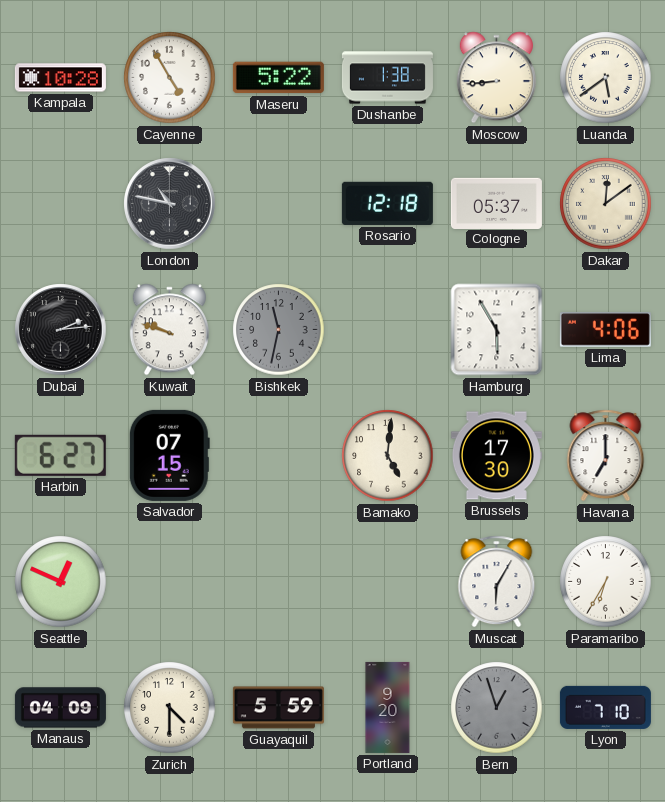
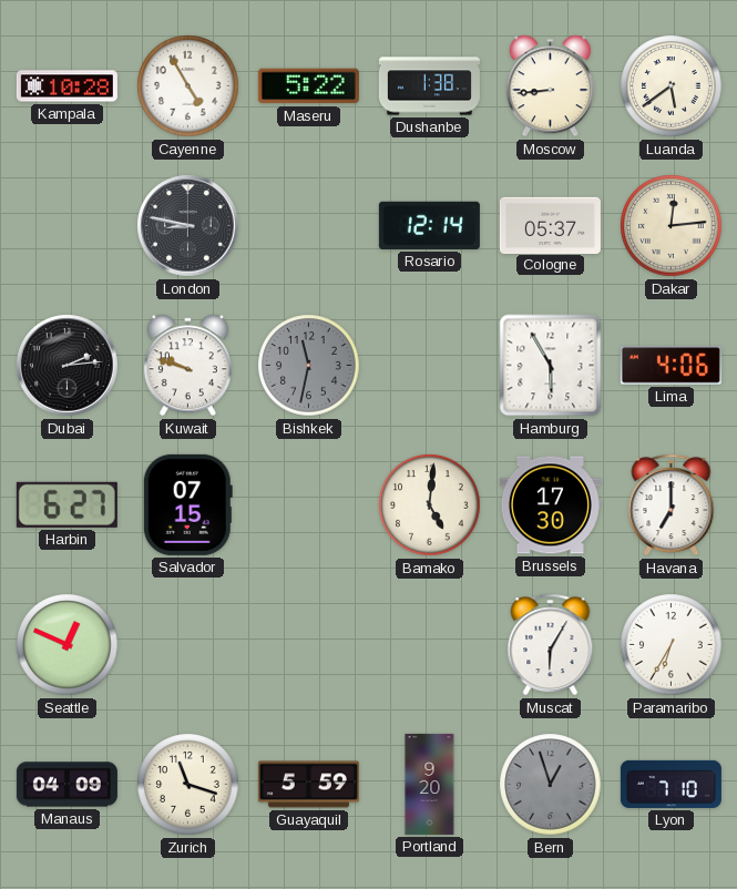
London: 10:47 -> 8:47
Rosario: 12:18 -> 12:14
Dakar: 12:09 -> 12:14
Zurich: 4:30 -> 11:18
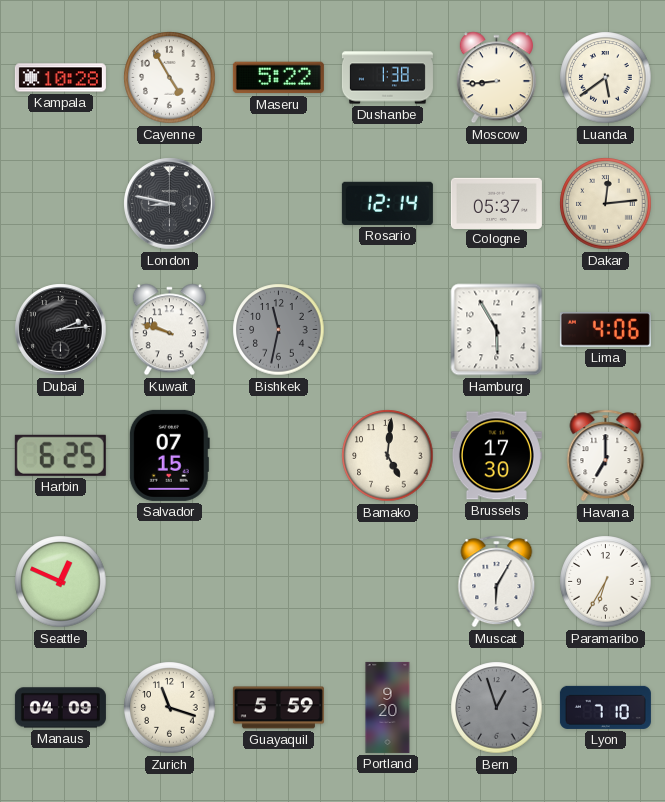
Harbin: 6:27 -> 6:25
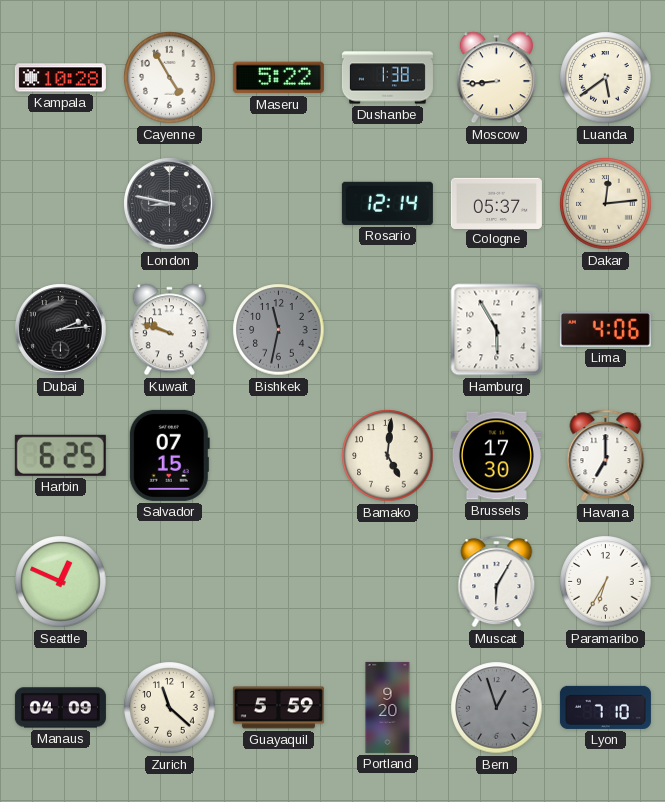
Zurich: 11:18 -> 11:22
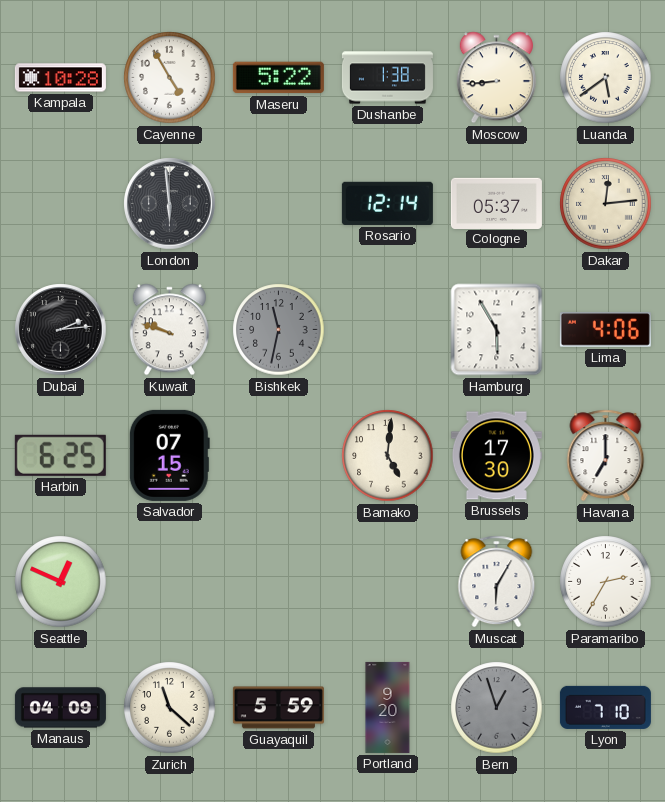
London: 8:47 -> 5:59
Paramaribo: 6:35 -> 2:35
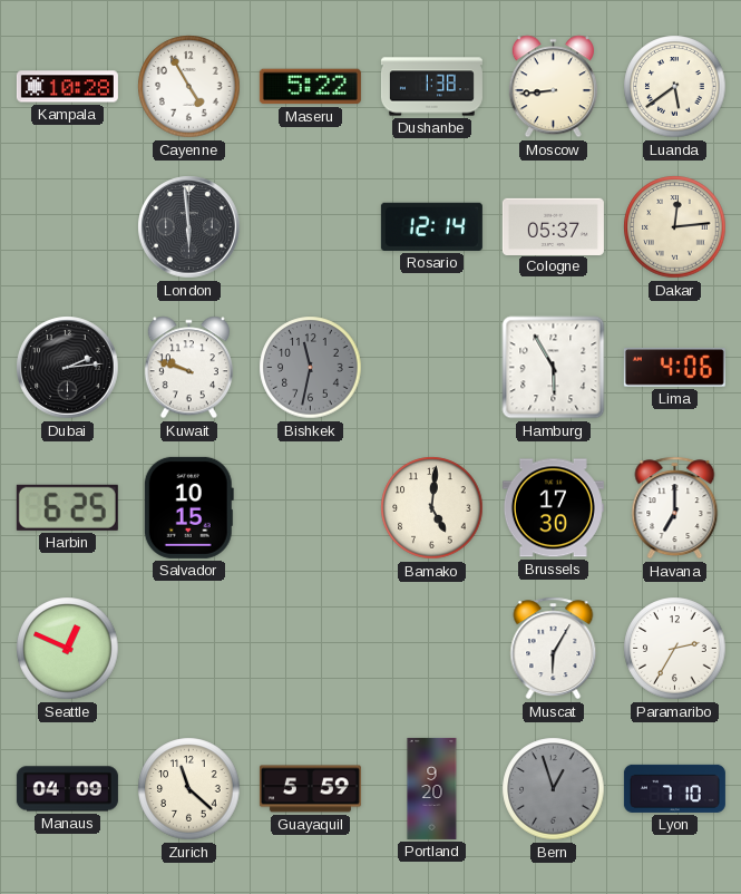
Salvador: 07:15 -> 10:15
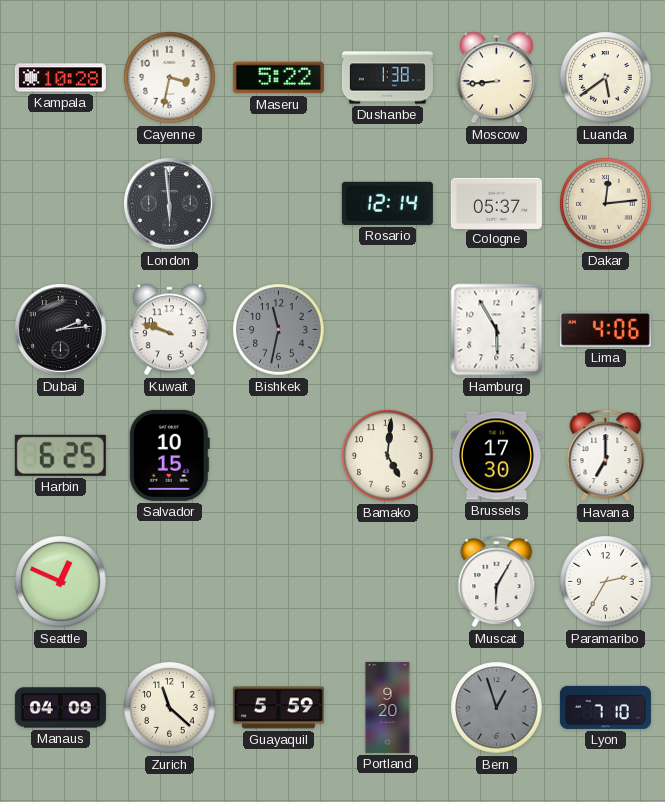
Cayenne: 4:55 -> 3:32
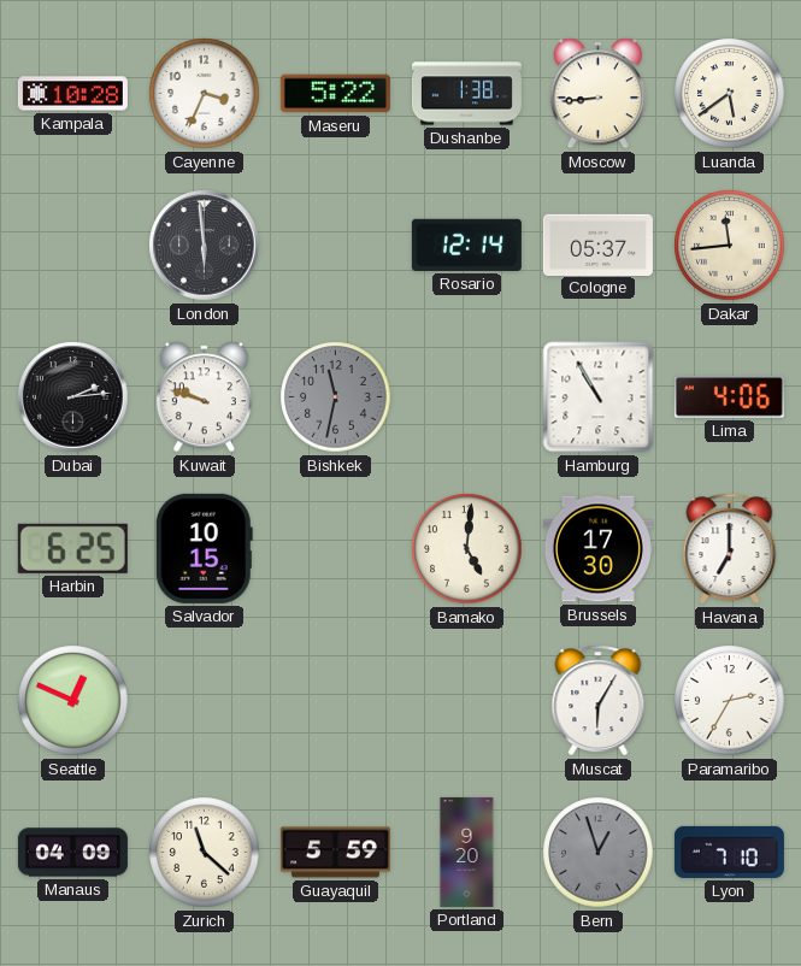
Cayenne: 3:32 -> 3:34
Dakar: 12:14 -> 11:44
Hamburg: 5:55 -> 10:55
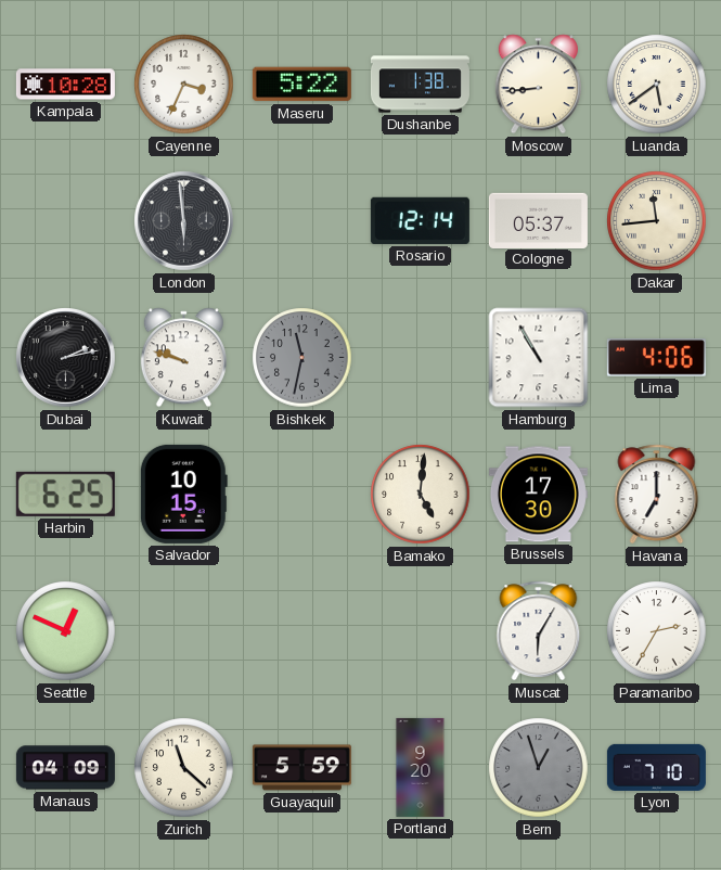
Dubai: 2:14 -> 2:13
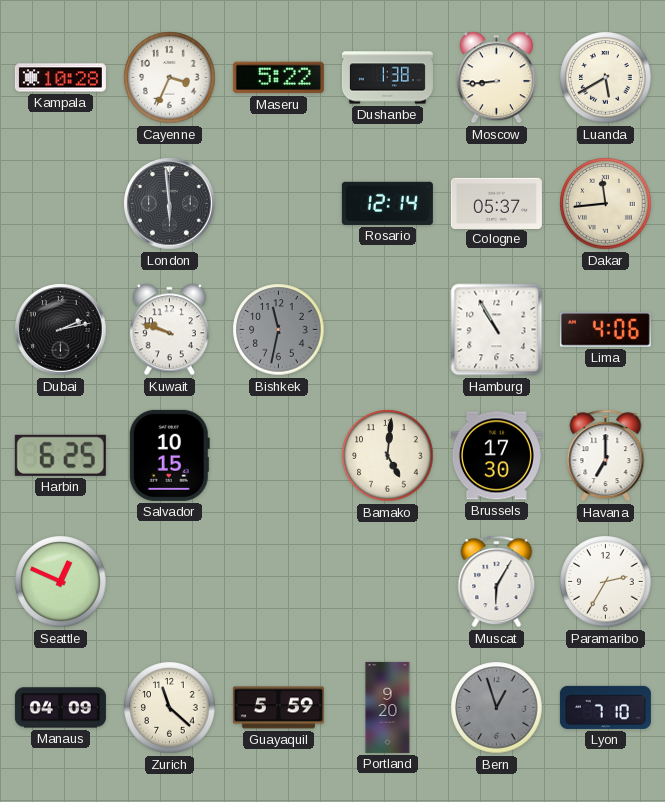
Luanda: 5:39 -> 5:40
